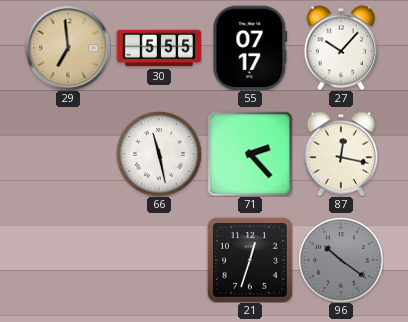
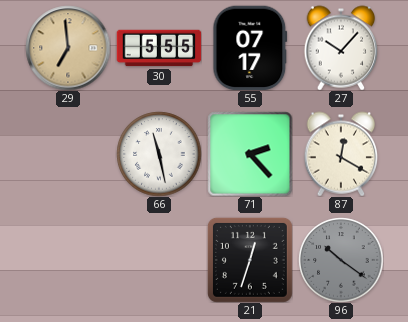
87: 12:17 -> 12:20
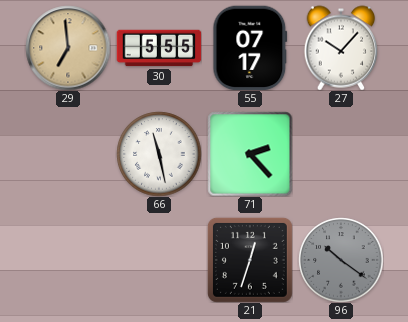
87: 12:20 -> none
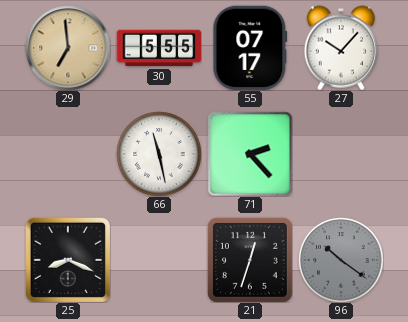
25: none -> 8:19
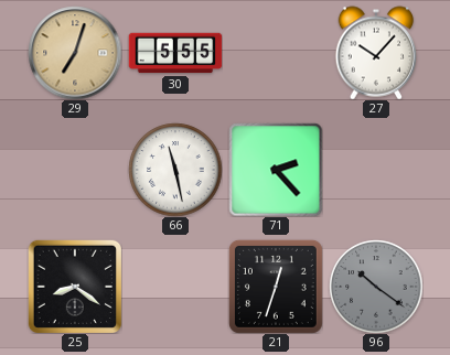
29: 6:59 -> 7:03
55: 07:17 -> none
25: 8:19 -> 8:21
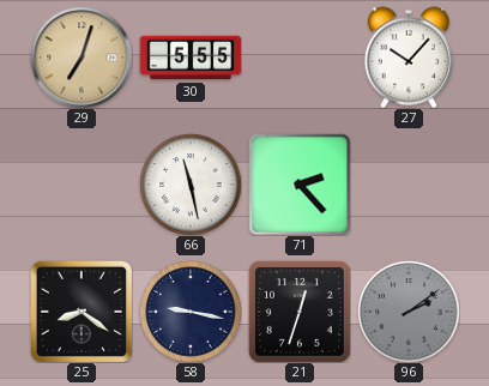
58: none -> 9:17
96: 10:21 -> 2:09
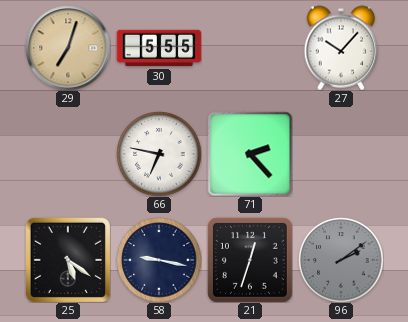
66: 11:28 -> 6:47
25: 8:21 -> 5:21
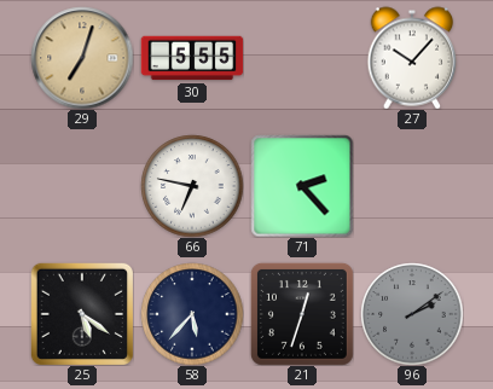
58: 9:17 -> 5:37
